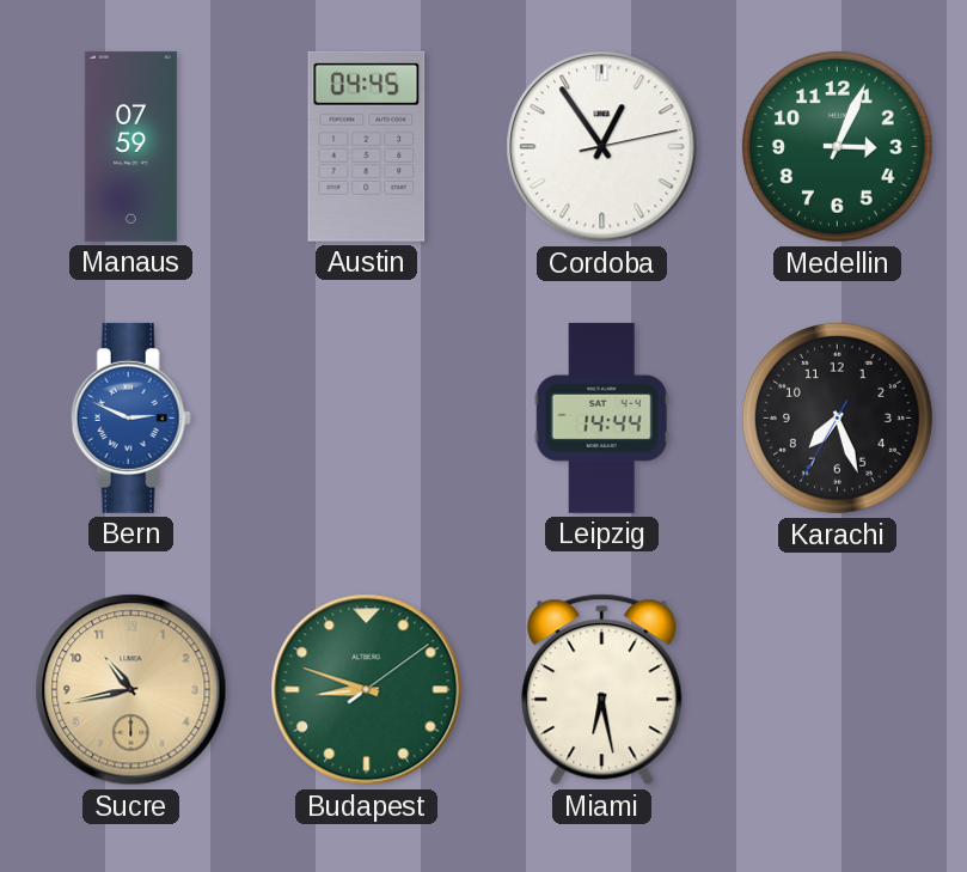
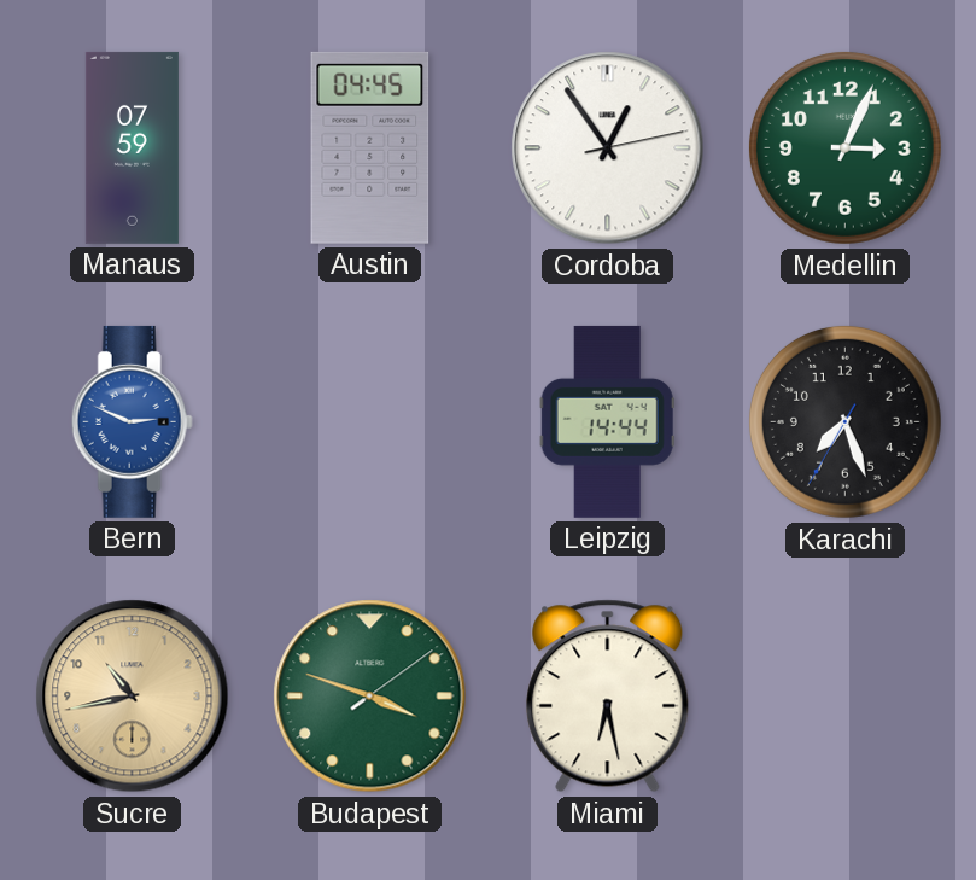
Budapest: 8:48 -> 3:48
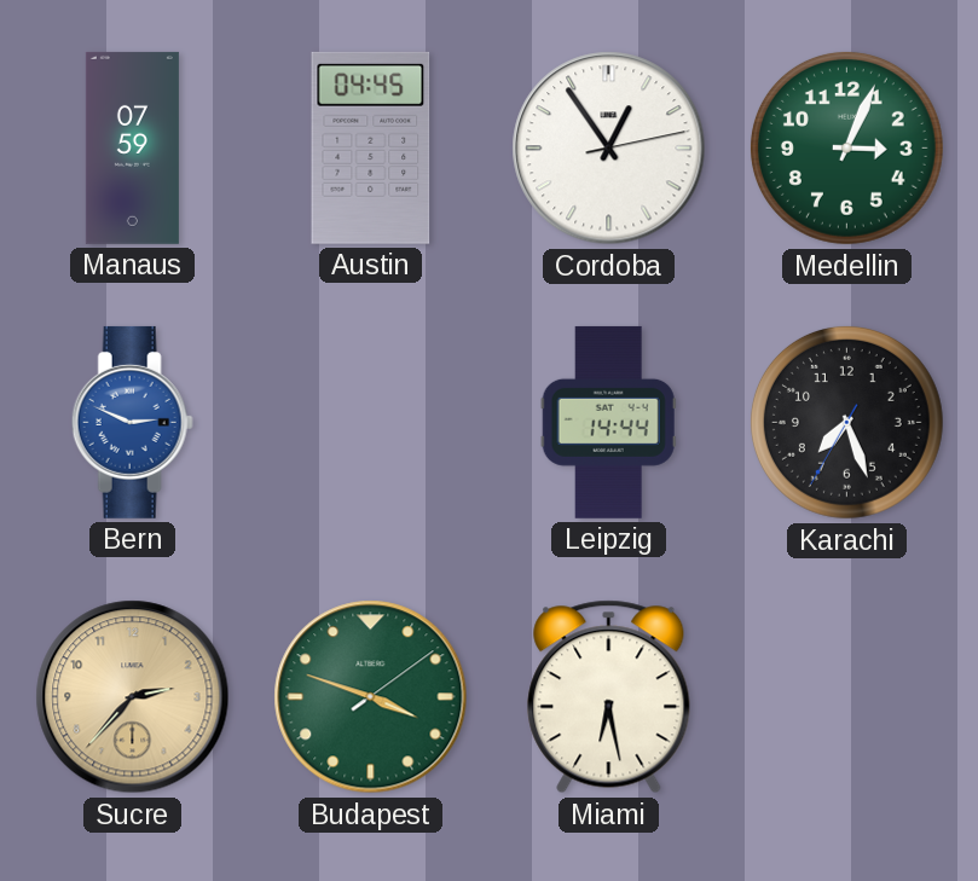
Sucre: 10:43 -> 2:37
